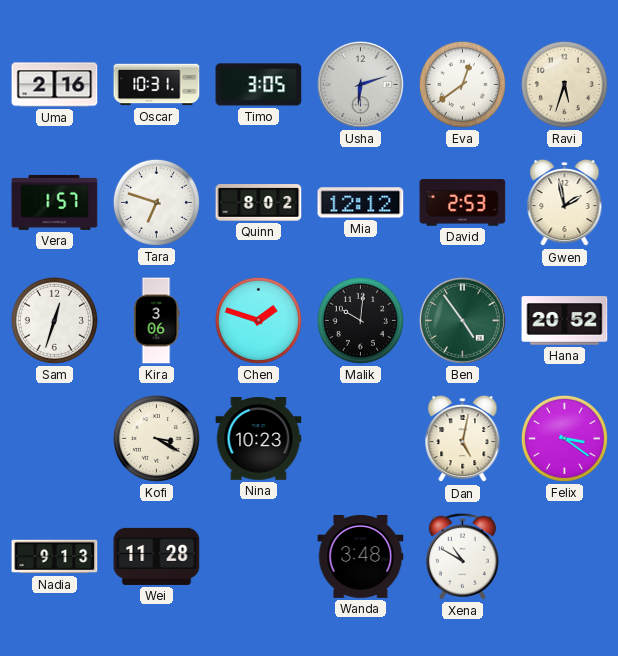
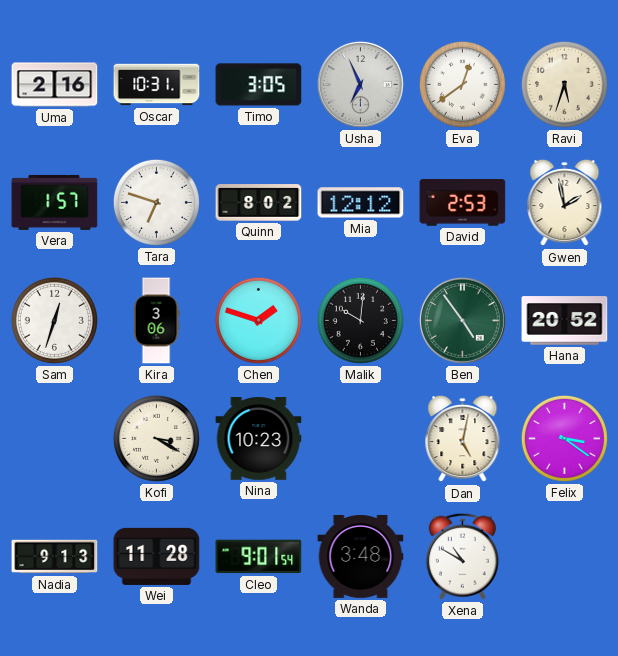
Usha: 6:12 -> 6:56
Cleo: none -> 9:01
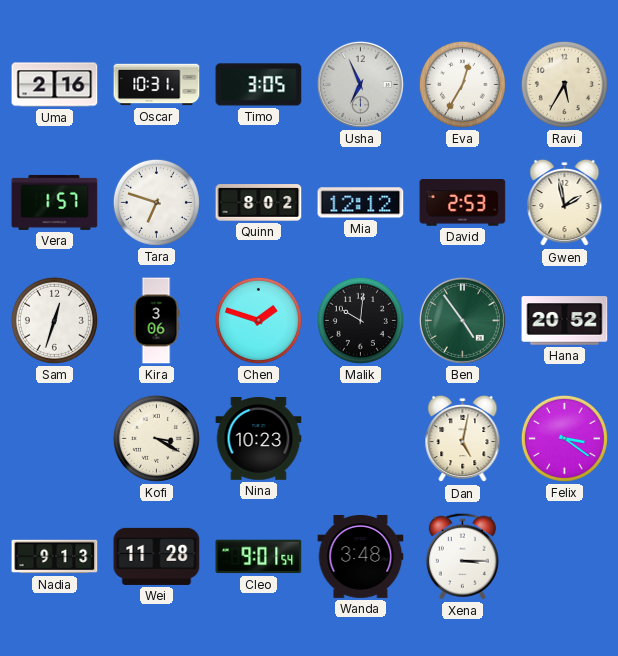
Eva: 12:39 -> 12:35
Ravi: 5:33 -> 5:35
Xena: 10:50 -> 3:15
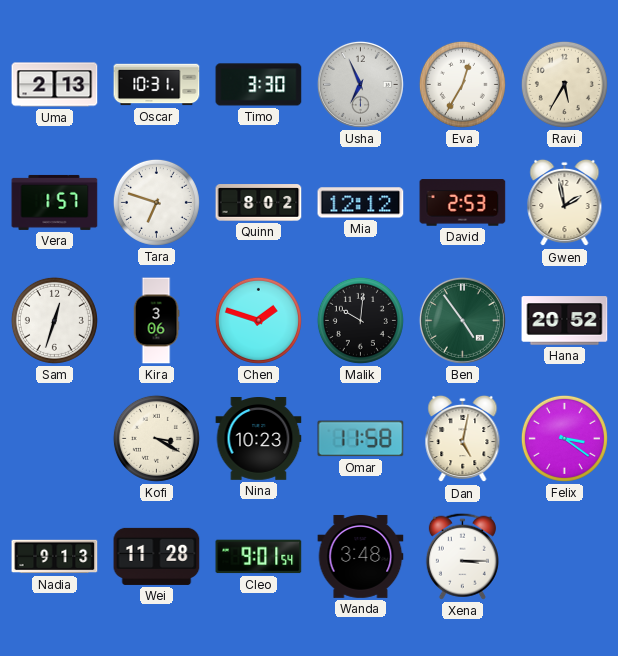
Uma: 2:16 -> 2:13
Timo: 3:05 -> 3:30
Omar: none -> 11:58
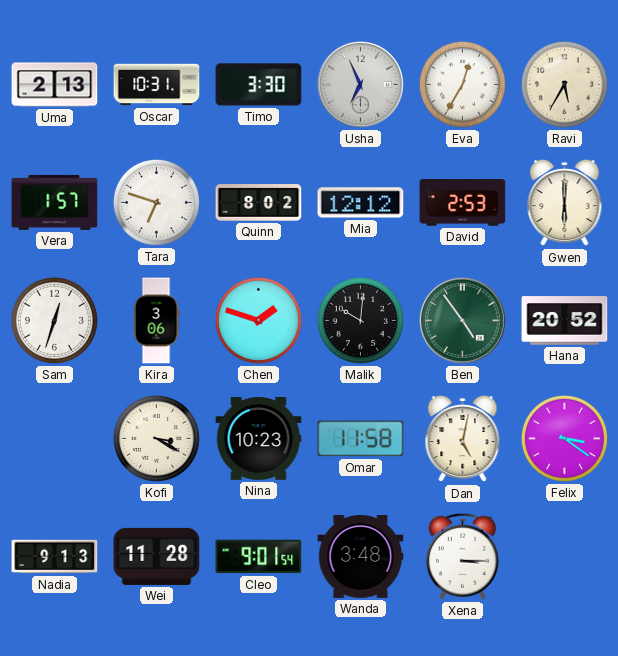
Gwen: 1:58 -> 6:00
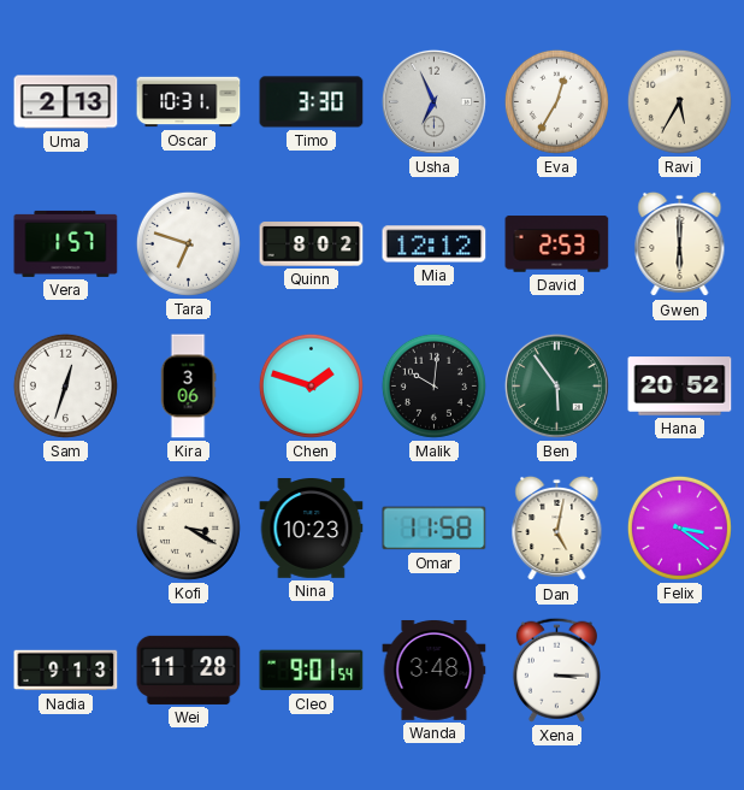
Ben: 4:54 -> 5:54
